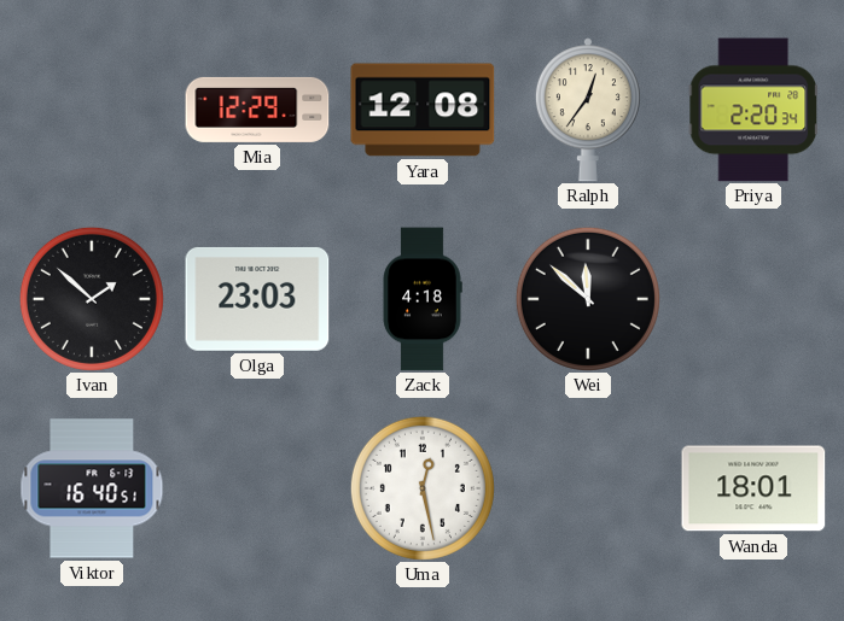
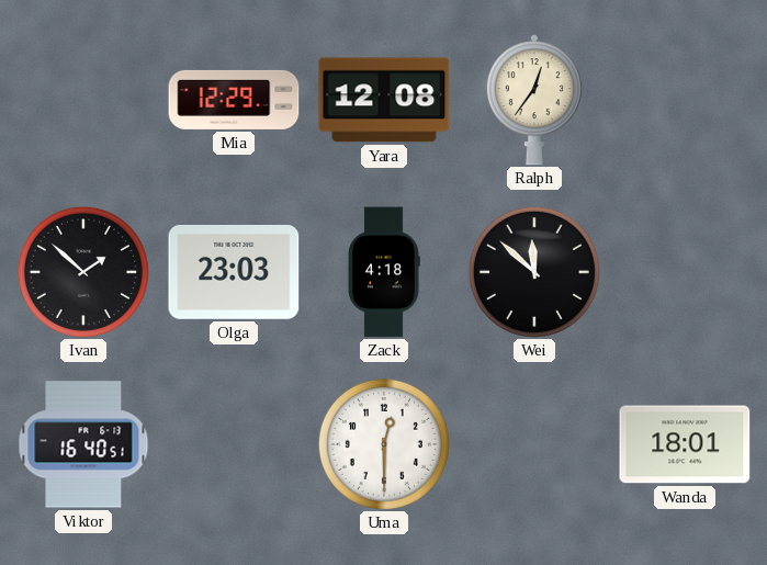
Priya: 2:20 -> none
Uma: 12:28 -> 12:30
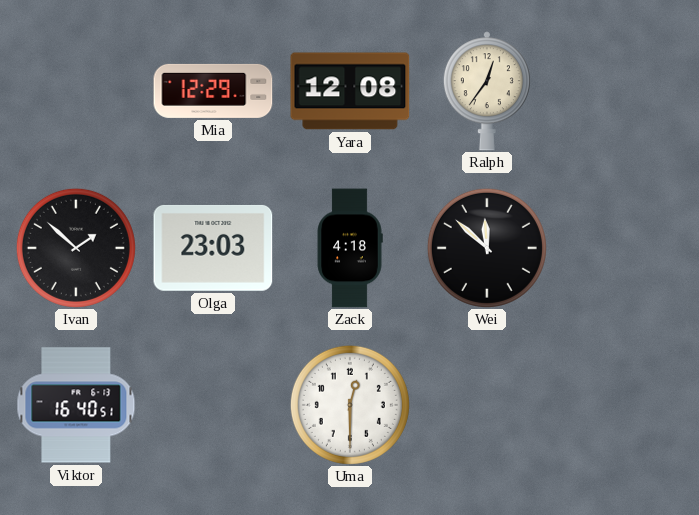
Wanda: 18:01 -> none
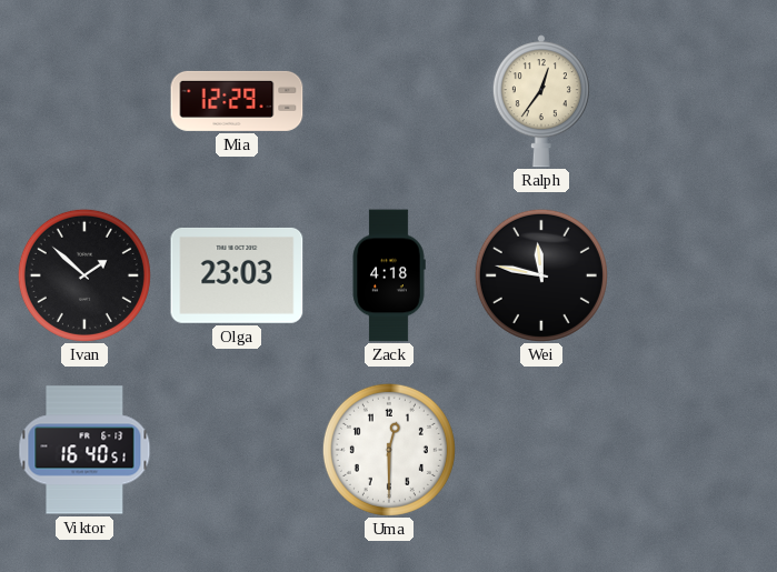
Yara: 12:08 -> none
Wei: 11:52 -> 11:47
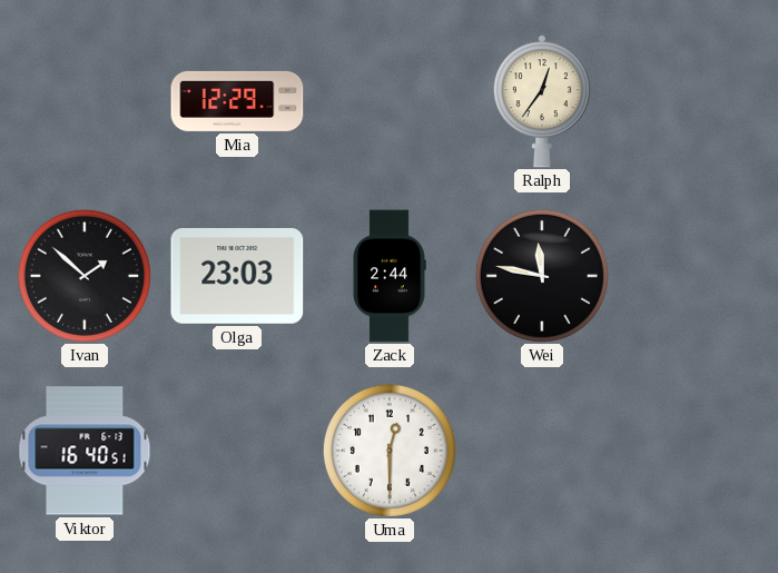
Zack: 4:18 -> 2:44
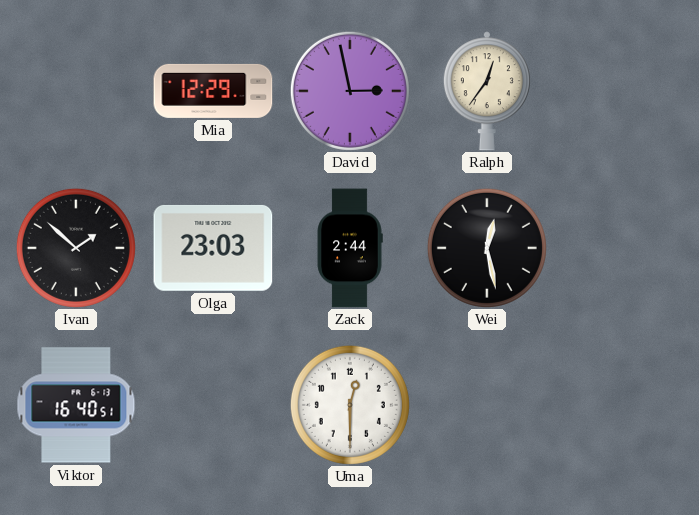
David: none -> 2:58
Wei: 11:47 -> 12:28
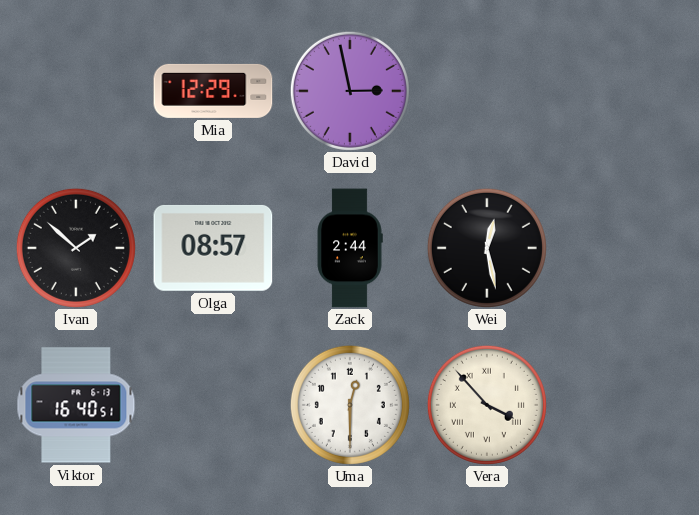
Ralph: 12:36 -> none
Olga: 23:03 -> 08:57
Vera: none -> 3:53
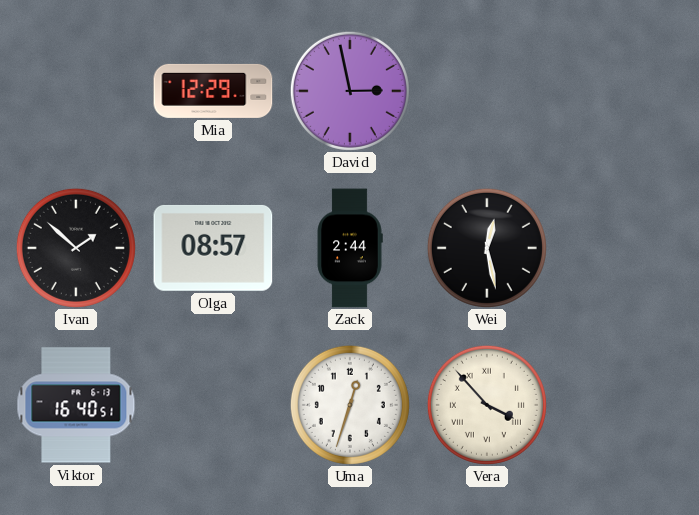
Uma: 12:30 -> 12:33
